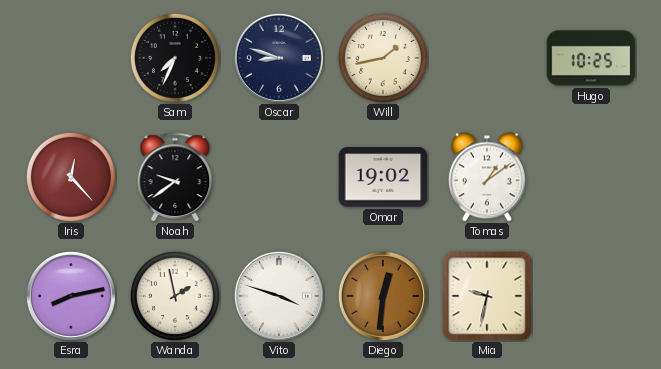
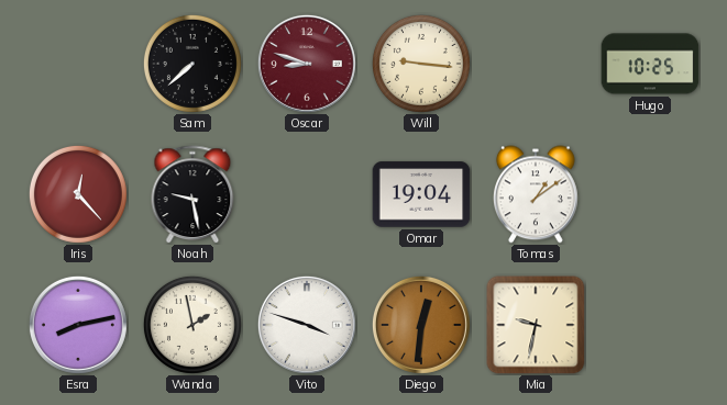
Sam: 7:34 -> 7:38
Oscar dial: navy -> burgundy
Will: 1:43 -> 9:16
Noah: 9:39 -> 9:28
Omar: 19:02 -> 19:04
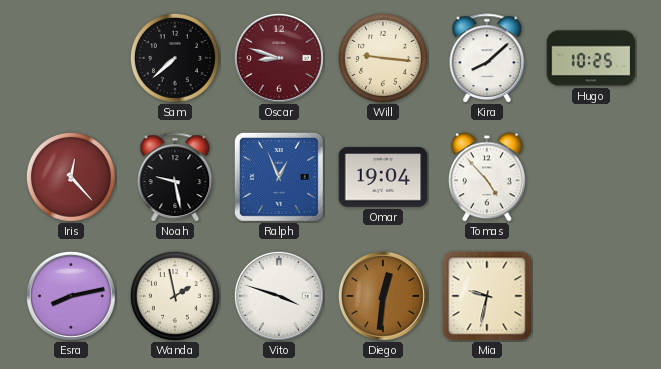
Kira: none -> 8:08
Ralph: none -> 12:56
Tomas: 1:09 -> 4:53
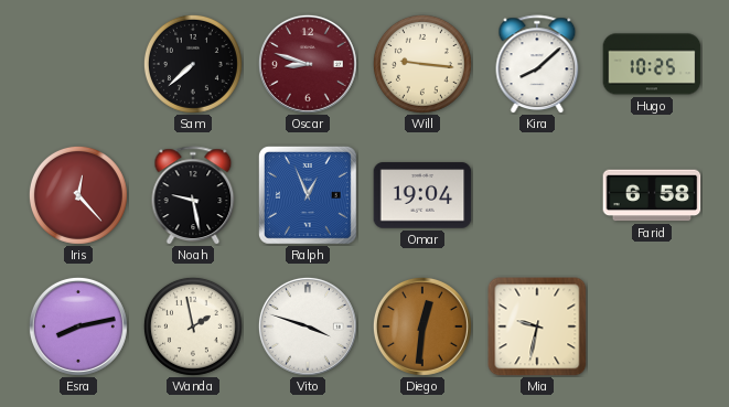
Tomas: 4:53 -> none
Farid: none -> 6:58
